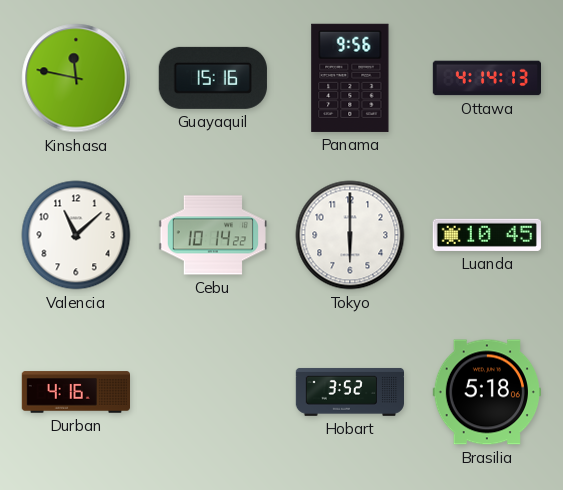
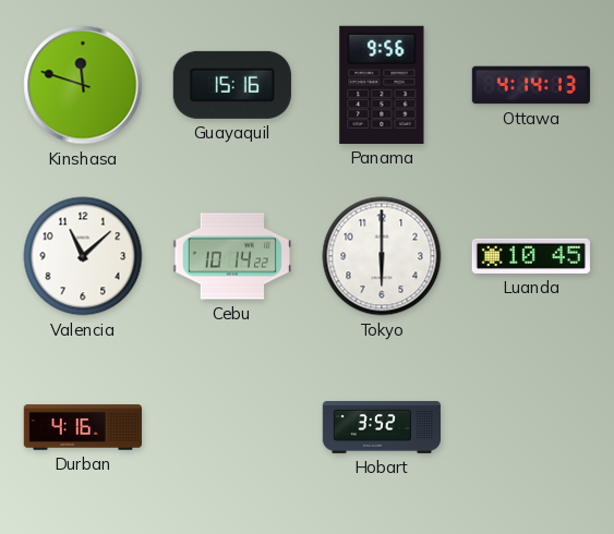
Kinshasa: 11:47 -> 11:48
Brasilia: 5:18 -> none
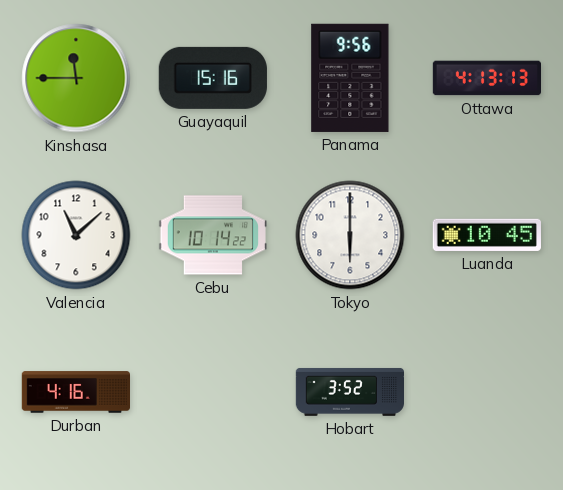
Kinshasa: 11:48 -> 11:45
Ottawa: 4:14 -> 4:13
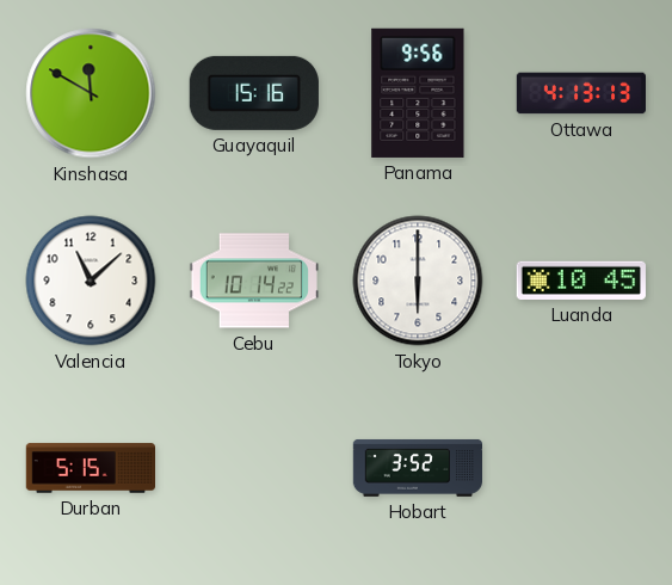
Kinshasa: 11:45 -> 11:50
Durban: 4:16 -> 5:15
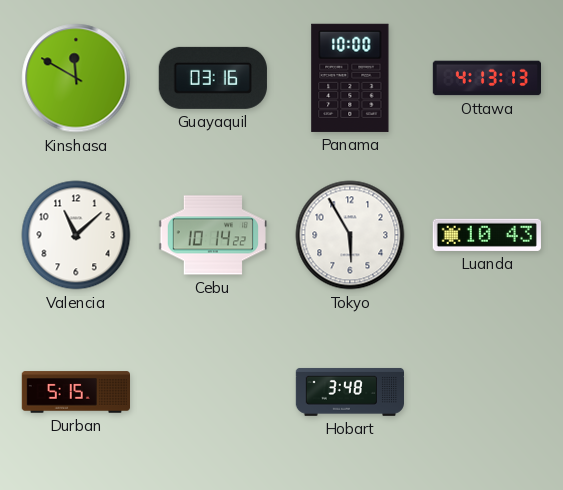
Guayaquil: 15:16 -> 03:16
Panama: 9:56 -> 10:00
Tokyo: 6:00 -> 5:55
Luanda: 10:45 -> 10:43
Hobart: 3:52 -> 3:48
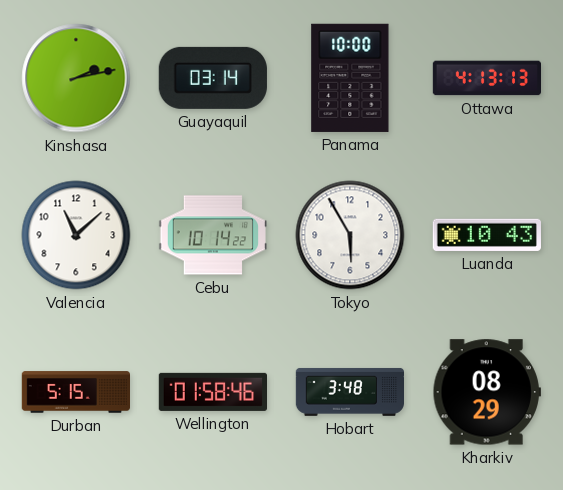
Kinshasa: 11:50 -> 2:13
Guayaquil: 03:16 -> 03:14
Wellington: none -> 01:58
Kharkiv: none -> 08:29
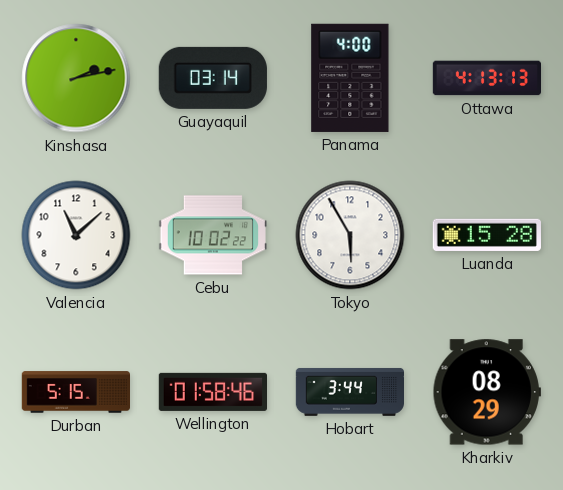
Panama: 10:00 -> 4:00
Cebu: 10:14 -> 10:02
Luanda: 10:43 -> 15:28
Hobart: 3:48 -> 3:44
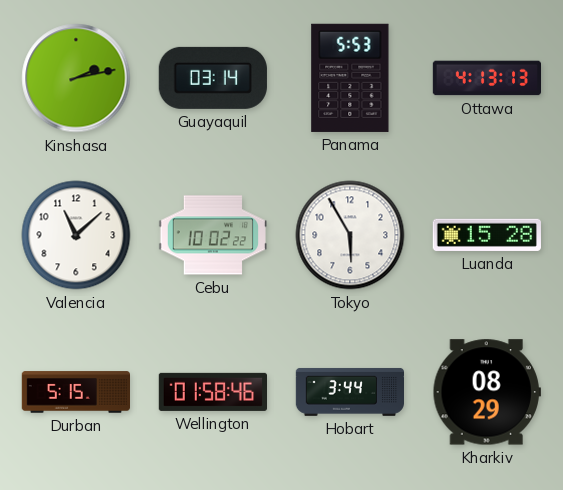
Panama: 4:00 -> 5:53
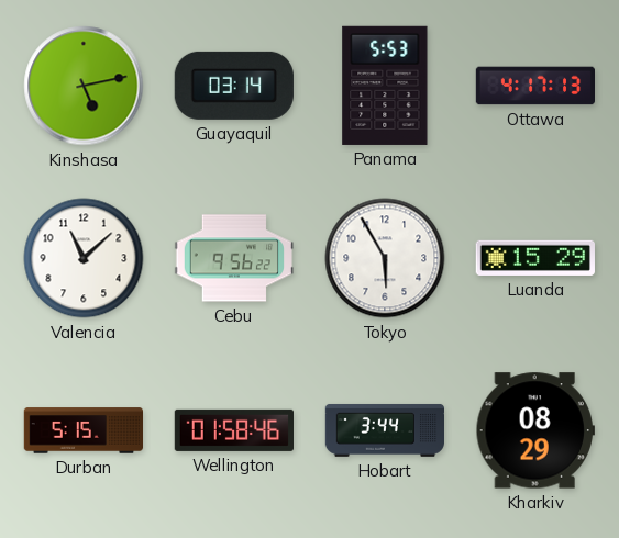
Kinshasa: 2:13 -> 5:13
Ottawa: 4:13 -> 4:17
Cebu: 10:02 -> 9:56
Luanda: 15:28 -> 15:29
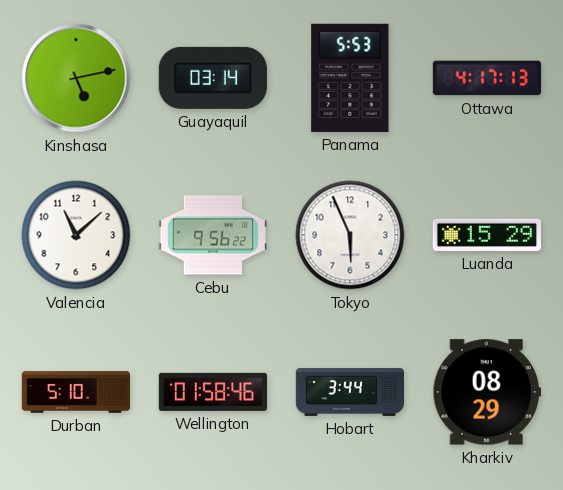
Tokyo: 5:55 -> 5:56
Durban: 5:15 -> 5:10
